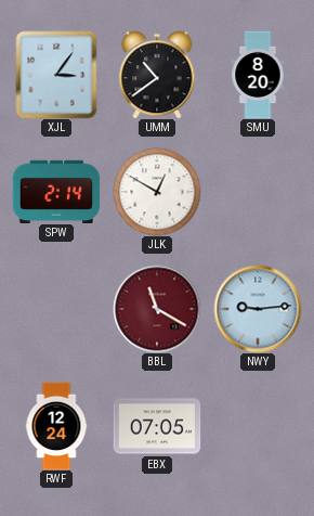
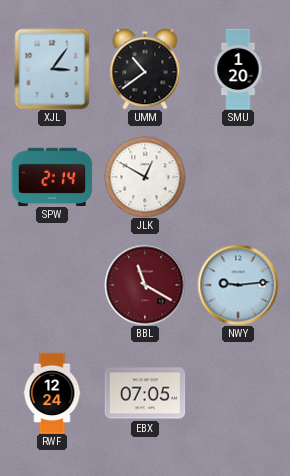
SMU: 8:20 -> 1:20
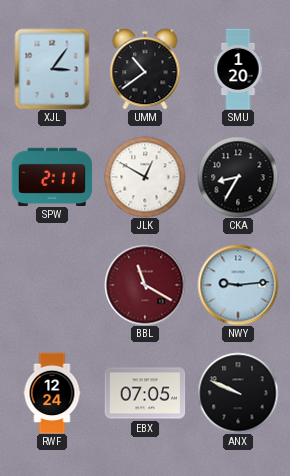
SPW: 2:14 -> 2:11
CKA: none -> 8:35
ANX: none -> 9:49
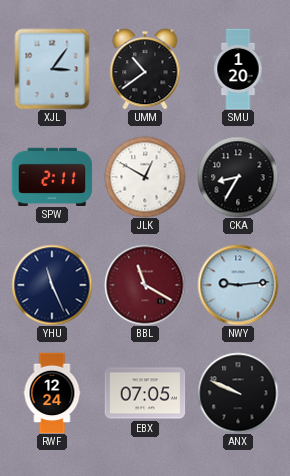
YHU: none -> 11:26
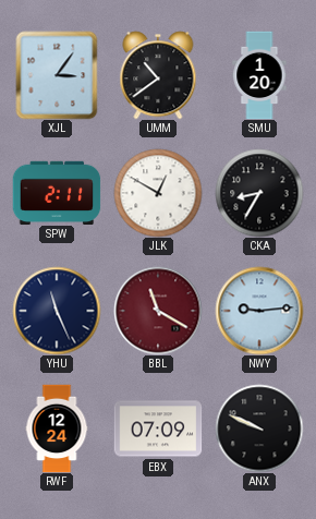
EBX: 07:05 -> 07:09
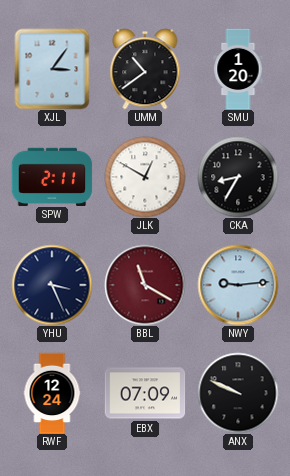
YHU: 11:26 -> 3:26
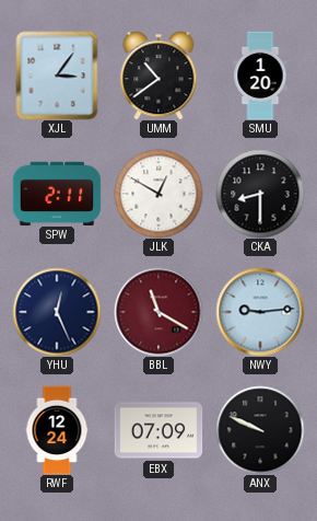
CKA: 8:35 -> 8:30
YHU: 3:26 -> 12:26
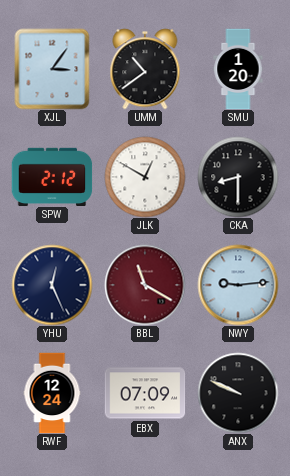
SPW: 2:11 -> 2:12
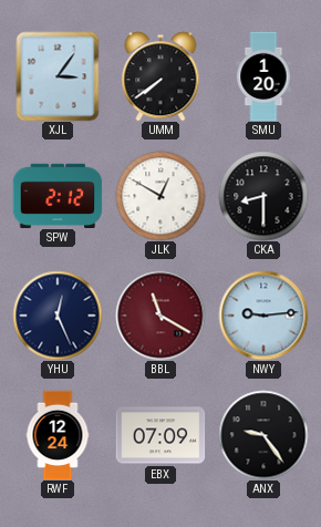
UMM: 10:39 -> 7:39
ANX: 9:49 -> 9:24
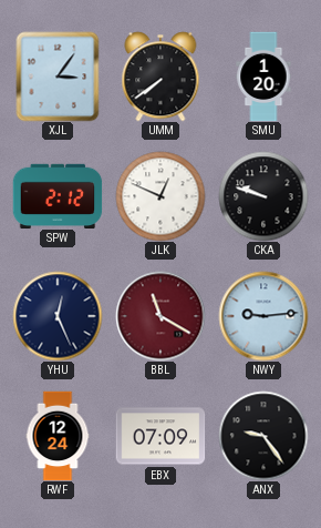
JLK: 12:50 -> 12:49
CKA: 8:30 -> 9:48
